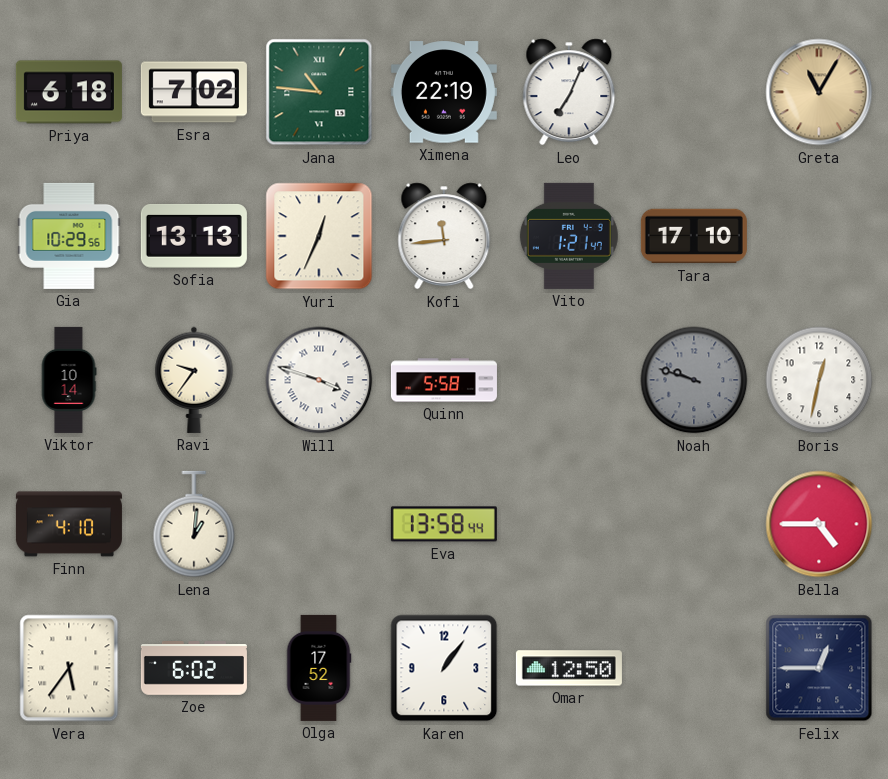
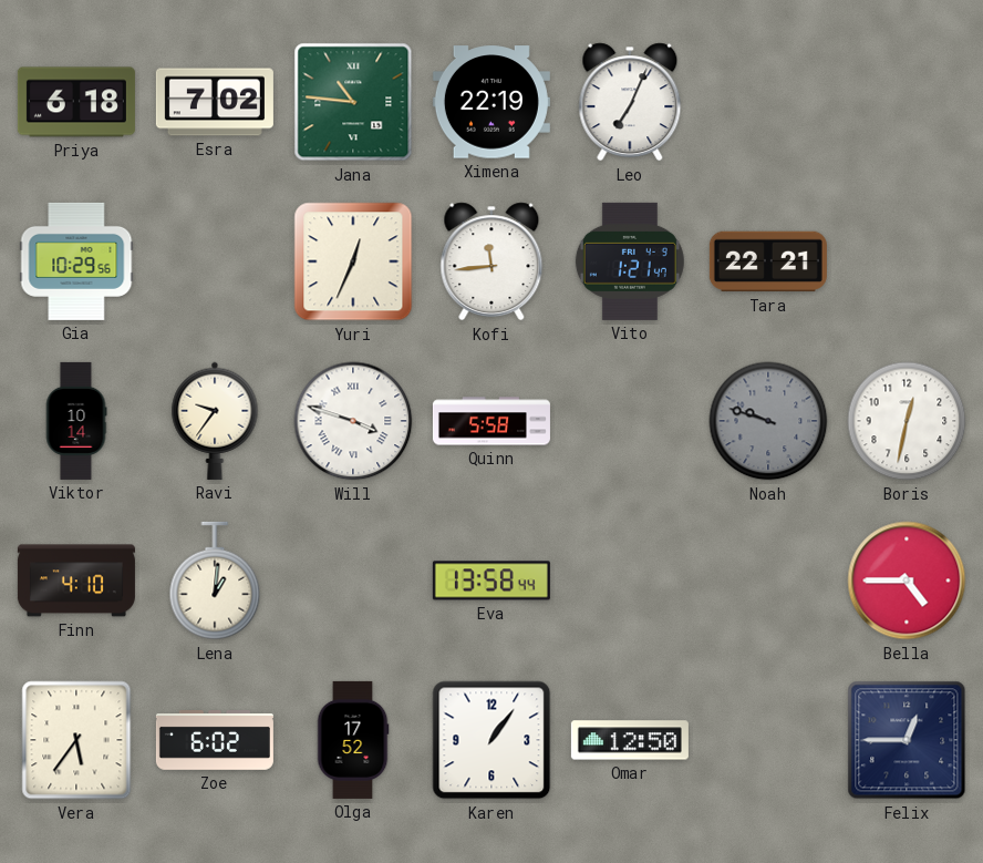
Greta: 11:05 -> none
Sofia: 13:13 -> none
Tara: 17:10 -> 22:21
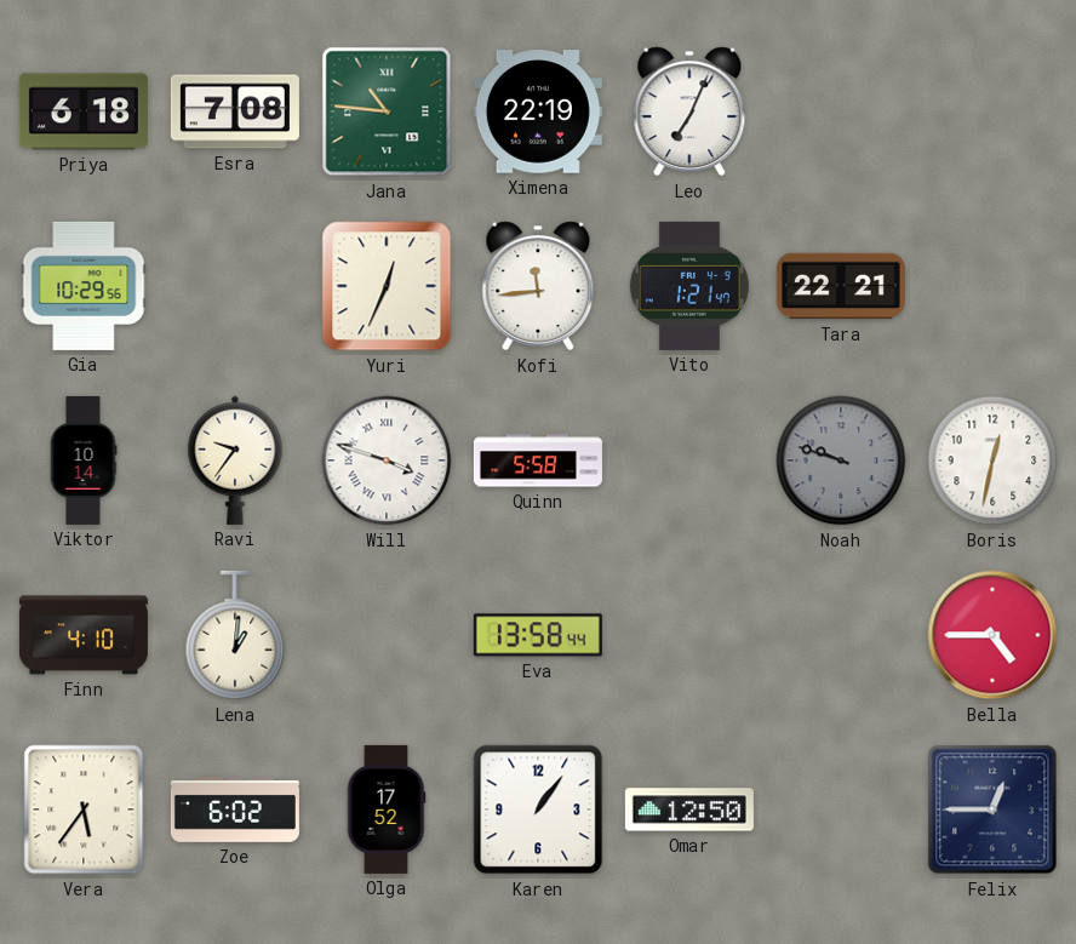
Esra: 7:02 -> 7:08
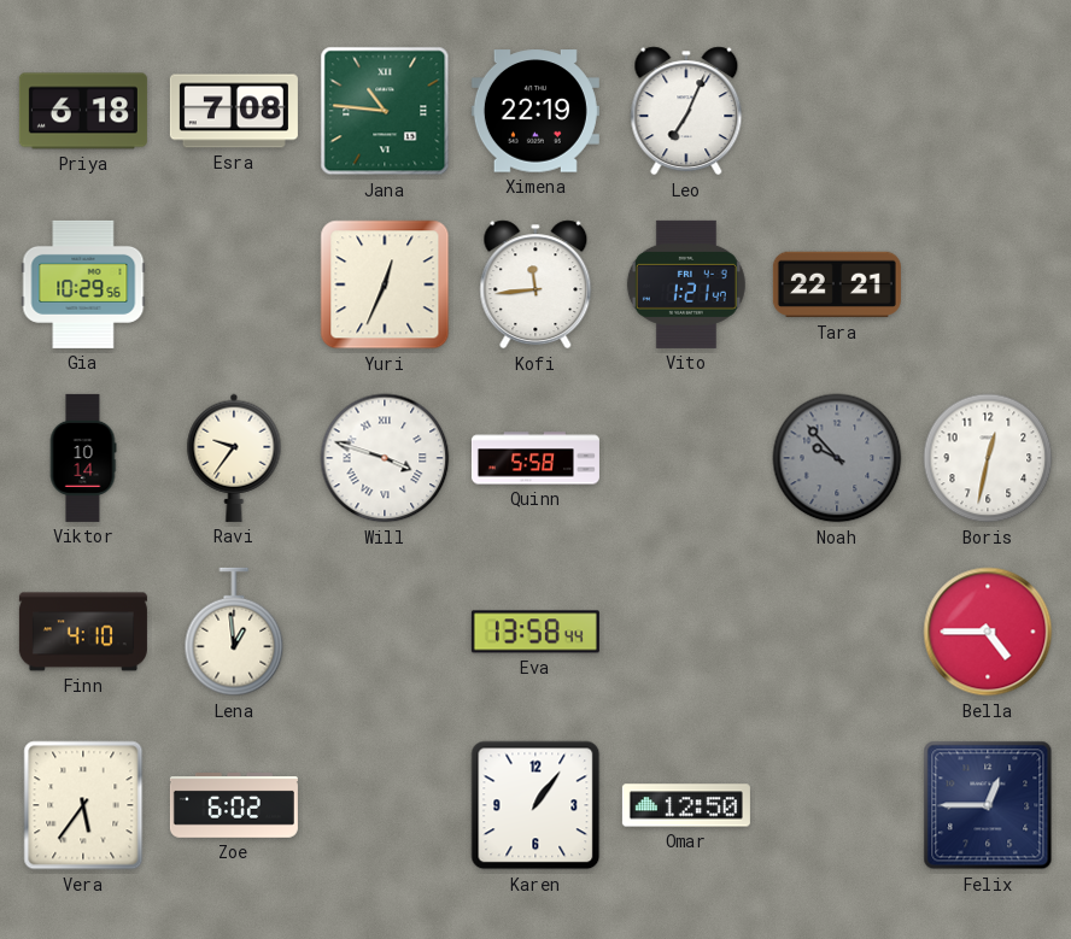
Noah: 9:48 -> 9:53
Lena: 1:01 -> 12:59
Olga: 17:52 -> none
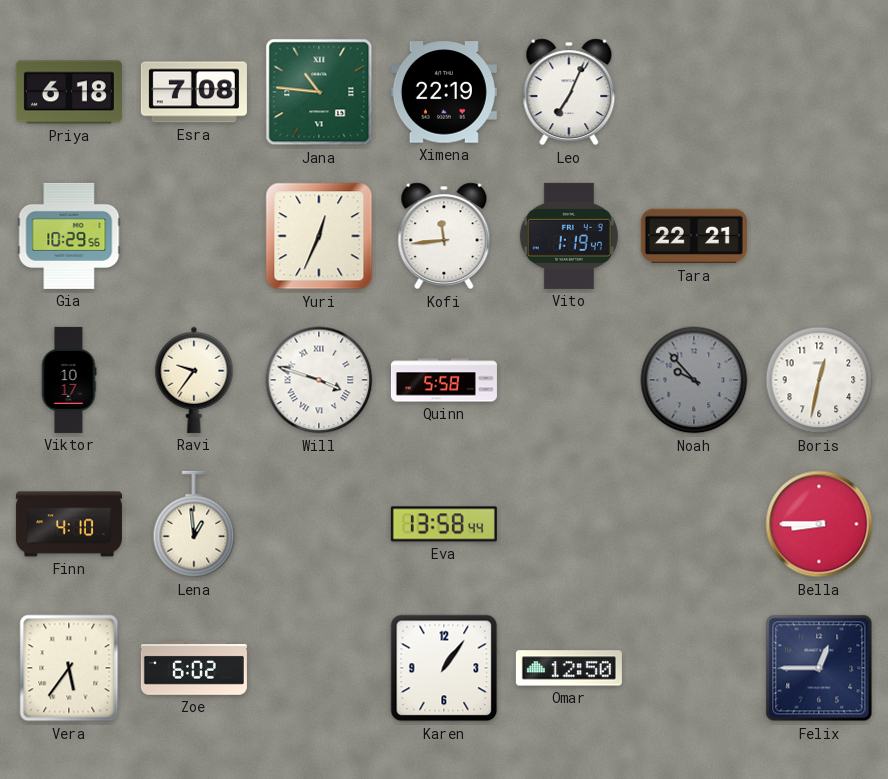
Vito: 1:21 -> 1:19
Viktor: 10:14 -> 10:17
Bella: 4:45 -> 8:45
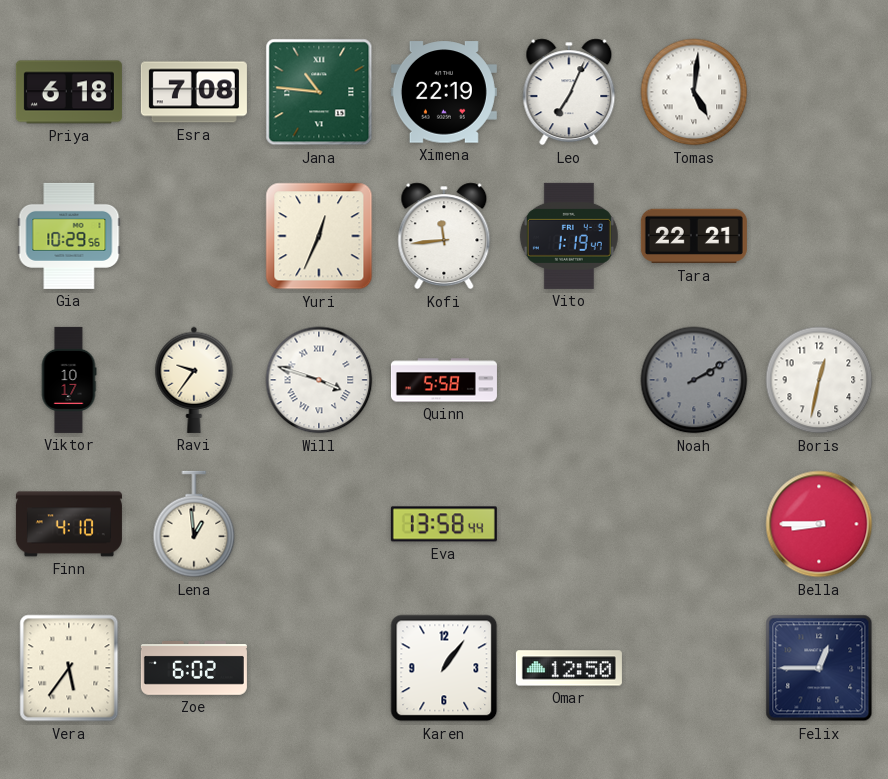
Tomas: none -> 5:01
Noah: 9:53 -> 2:10
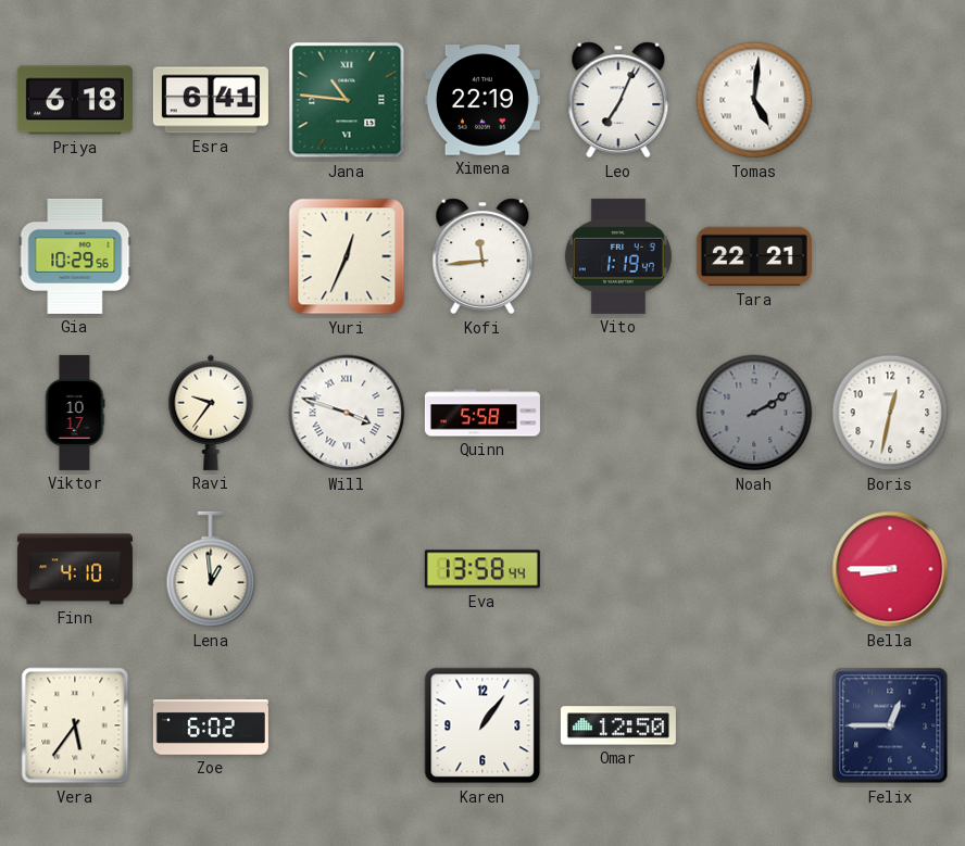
Esra: 7:08 -> 6:41
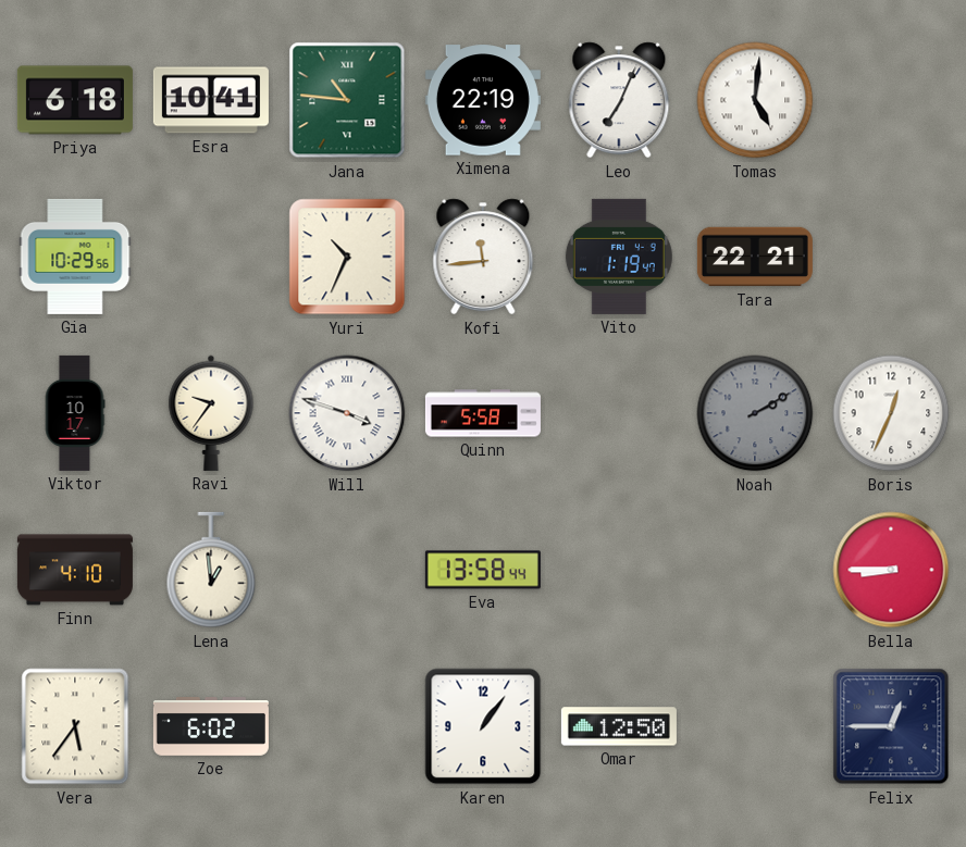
Esra: 6:41 -> 10:41
Yuri: 12:34 -> 10:34
Boris: 12:32 -> 12:34
